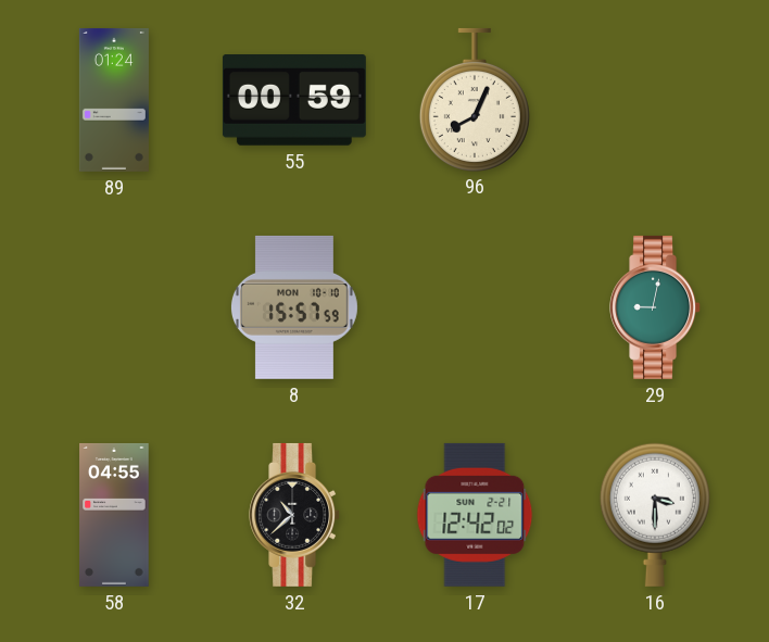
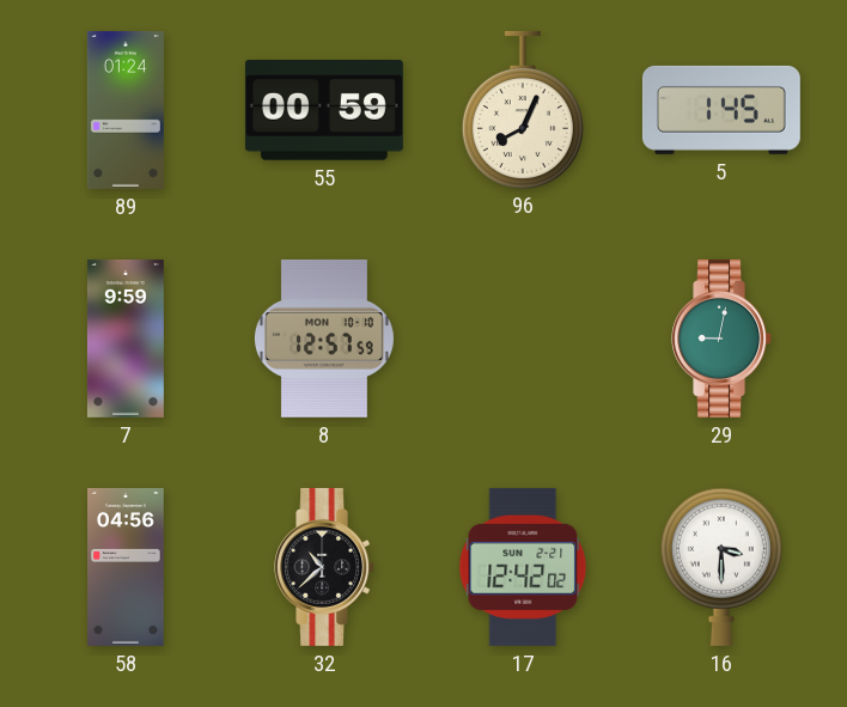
5: none -> 1:45
7: none -> 9:59
8: 15:57 -> 12:57
58: 04:55 -> 04:56
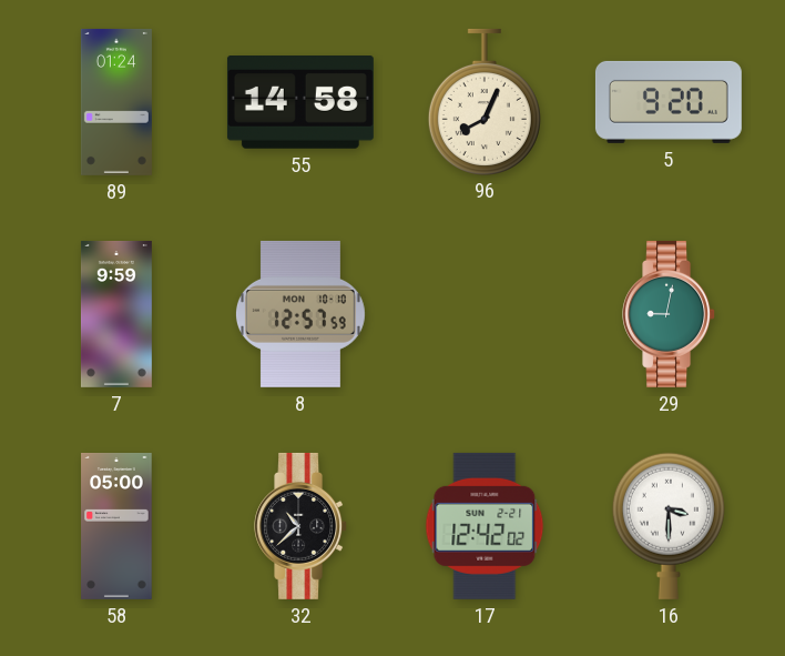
55: 00:59 -> 14:58
5: 1:45 -> 9:20
58: 04:56 -> 05:00
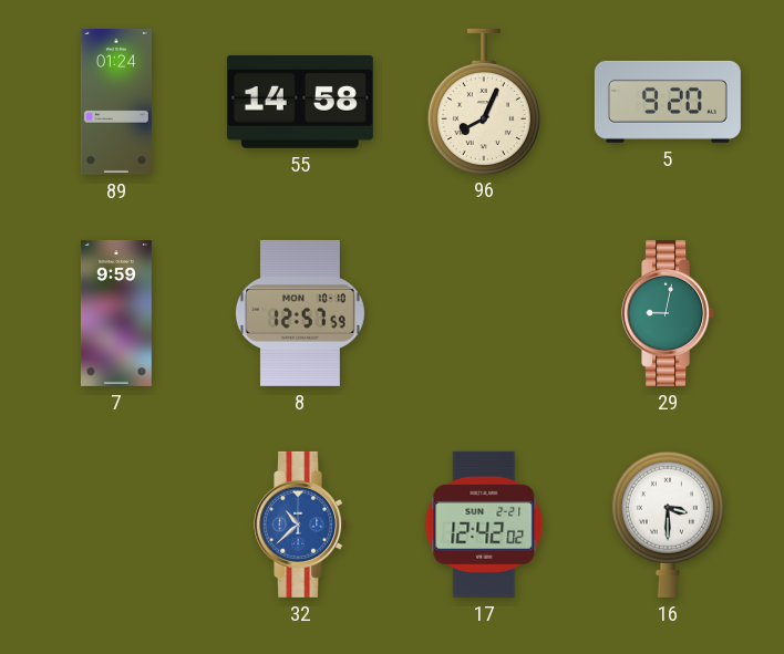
58: 05:00 -> none
32 dial: black -> blue
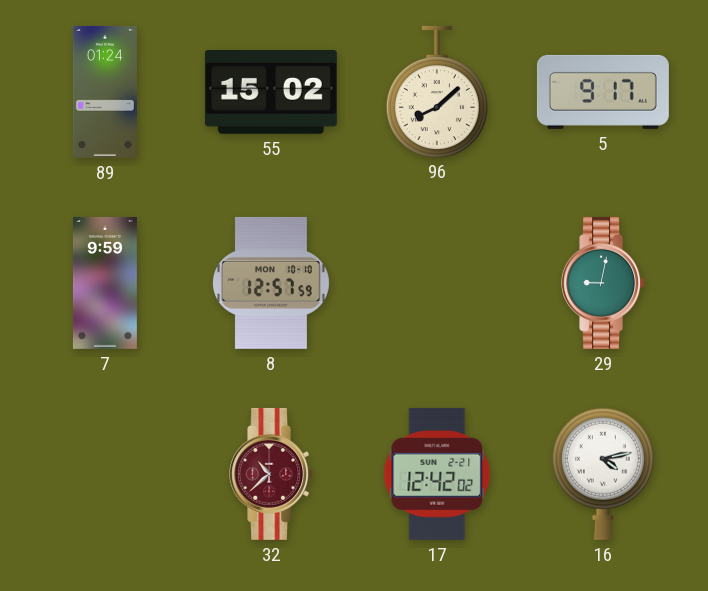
55: 14:58 -> 15:02
96: 8:04 -> 8:08
5: 9:20 -> 9:17
32 dial: blue -> burgundy
16: 3:30 -> 4:13
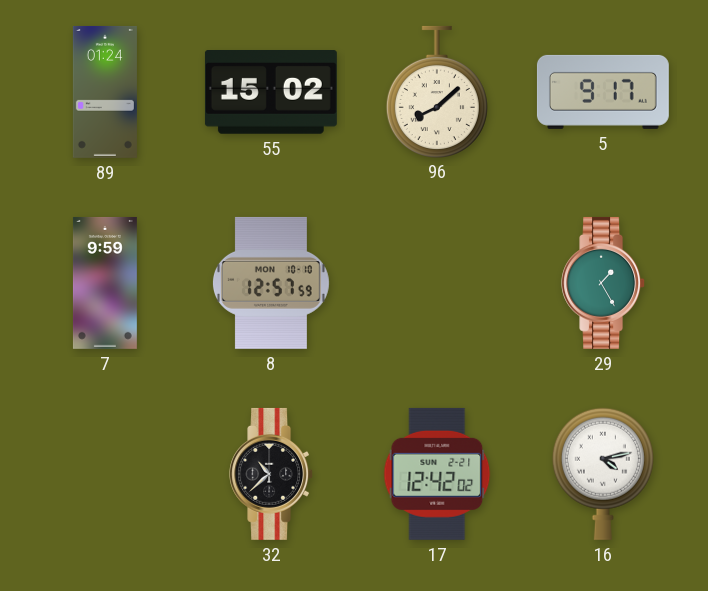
29: 9:02 -> 1:25
32 dial: burgundy -> black
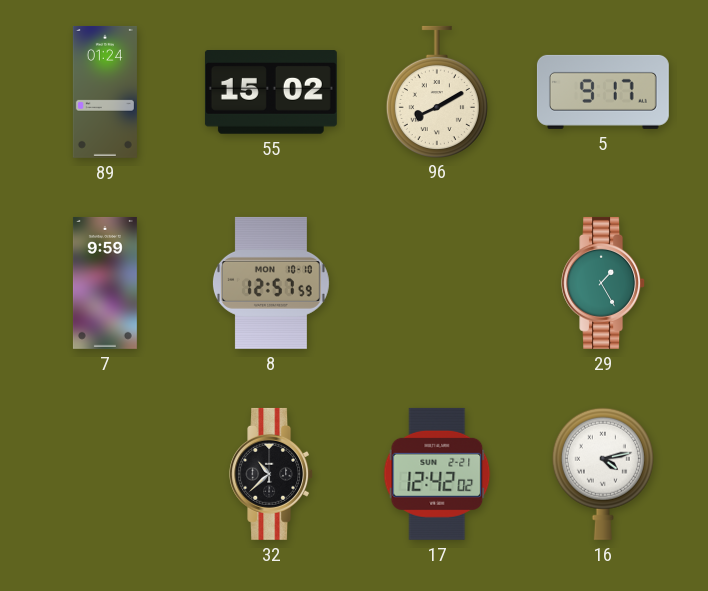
96: 8:08 -> 8:10
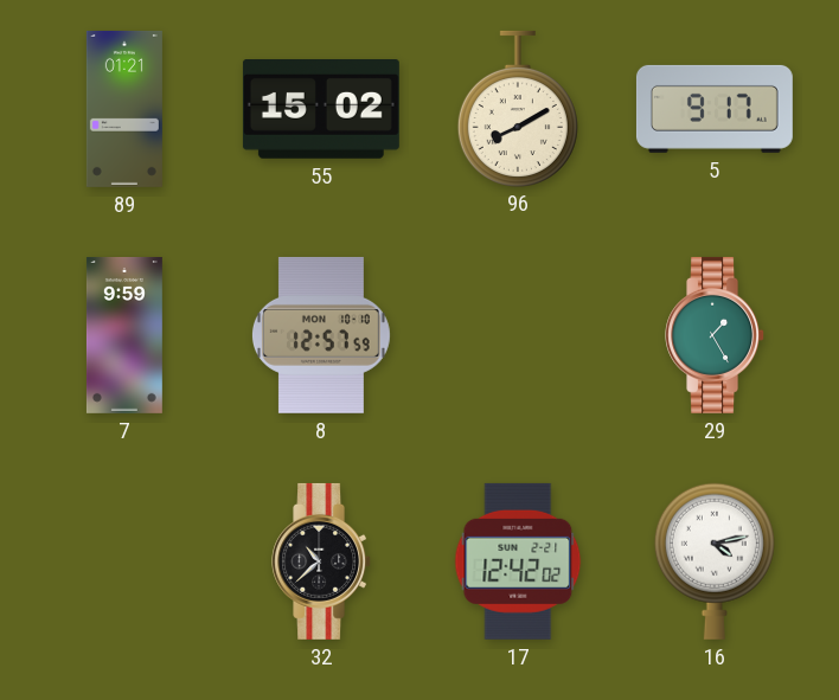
89: 01:24 -> 01:21
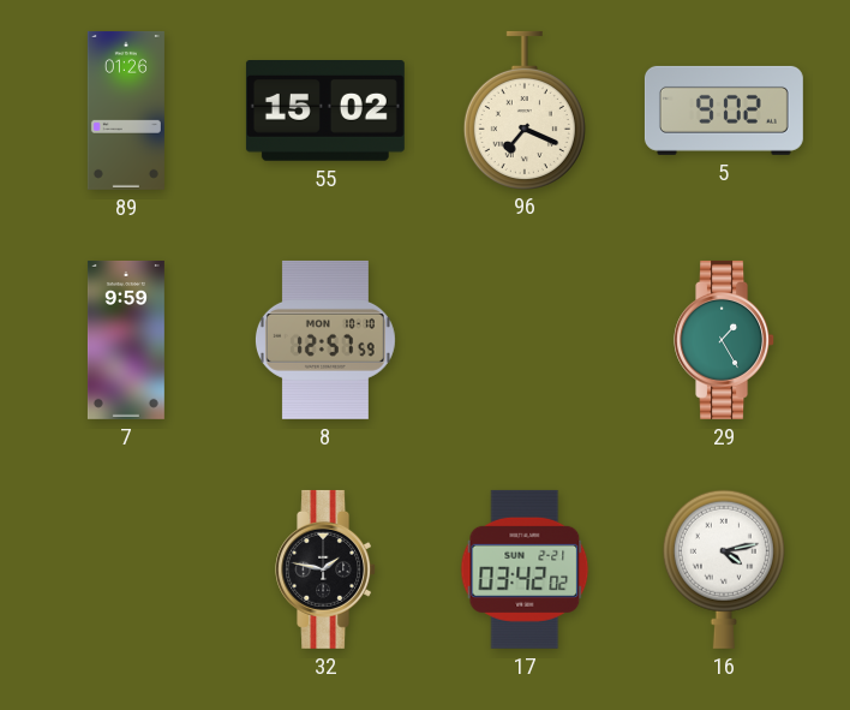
89: 01:21 -> 01:26
96: 8:10 -> 7:19
5: 9:17 -> 9:02
32: 10:38 -> 1:47
17: 12:42 -> 03:42
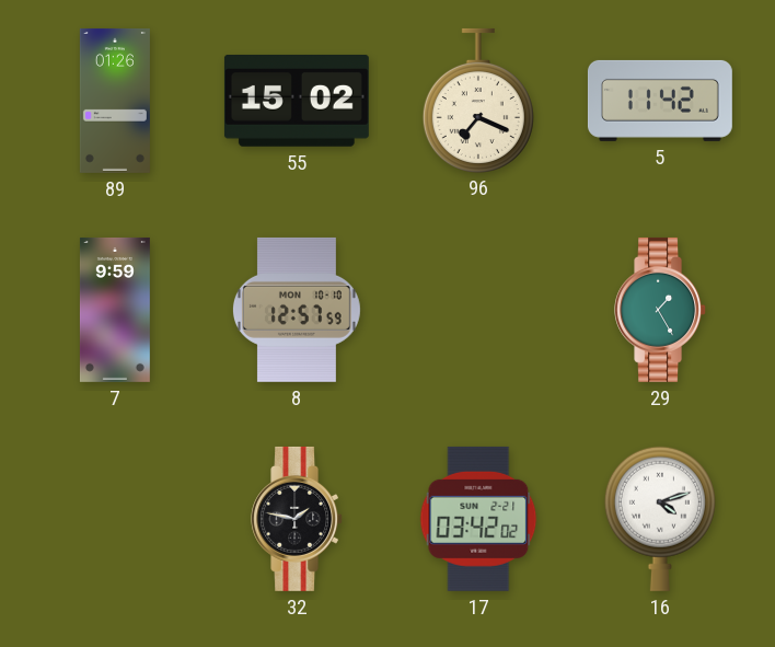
5: 9:02 -> 11:42
16: 4:13 -> 4:12
